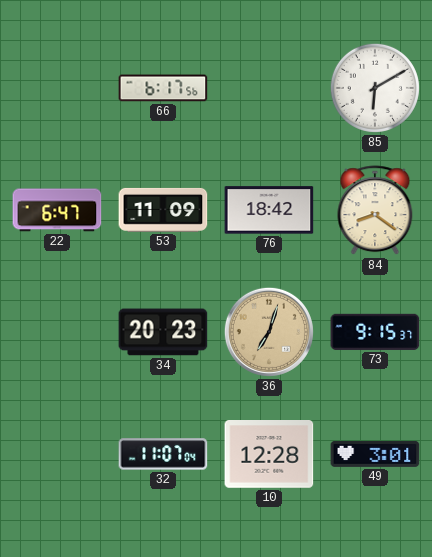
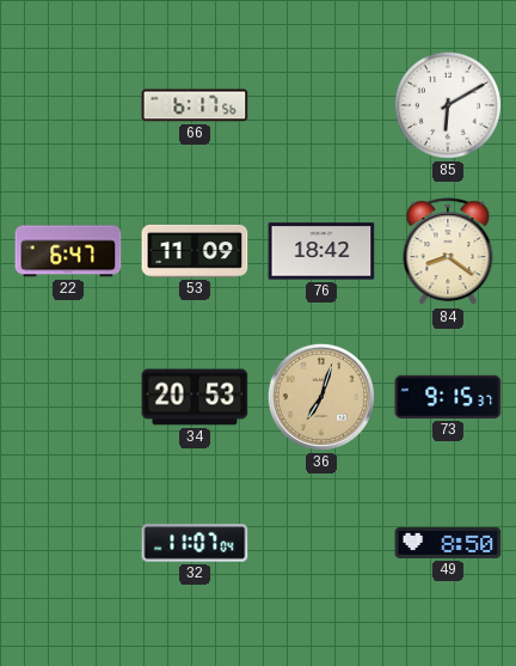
34: 20:23 -> 20:53
10: 12:28 -> none
49: 3:01 -> 8:50
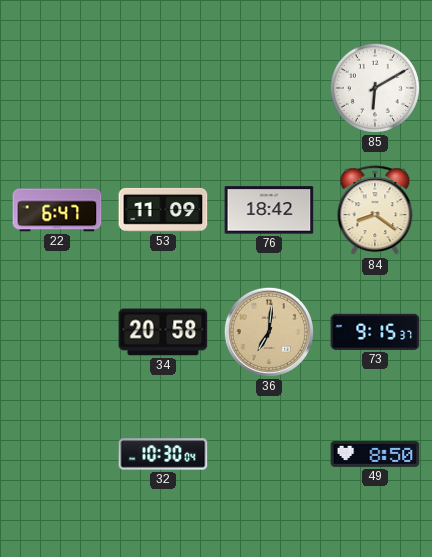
66: 6:17 -> none
34: 20:53 -> 20:58
36: 7:03 -> 7:01
32: 11:07 -> 10:30
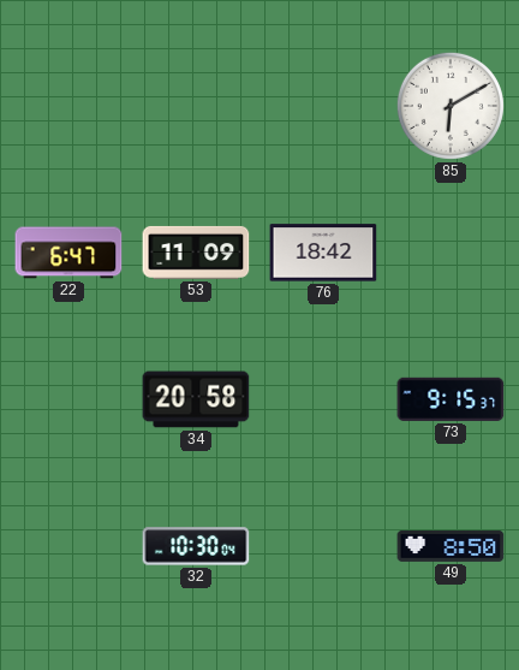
84: 8:21 -> none
36: 7:01 -> none
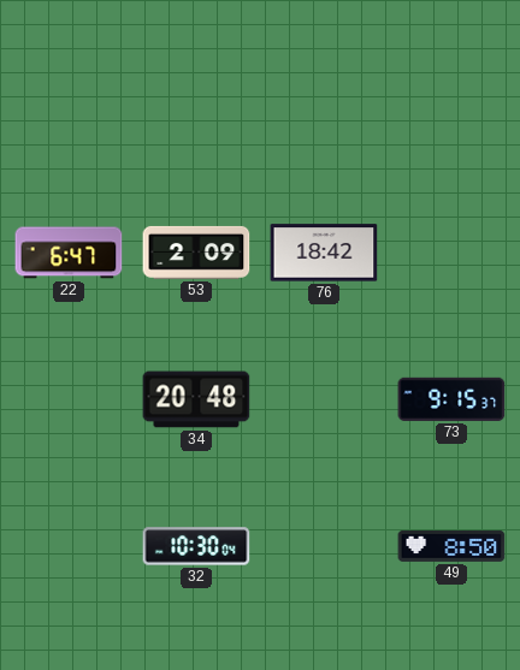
85: 6:10 -> none
53: 11:09 -> 2:09
34: 20:58 -> 20:48
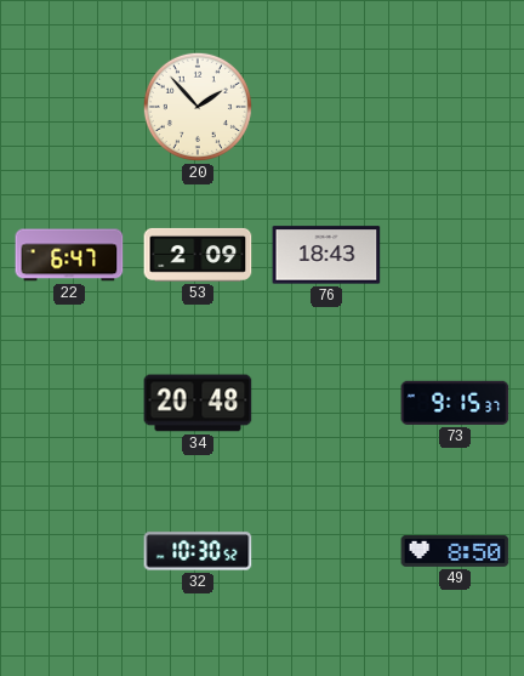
20: none -> 1:53
76: 18:42 -> 18:43
32: 10:30:04 -> 10:30:52
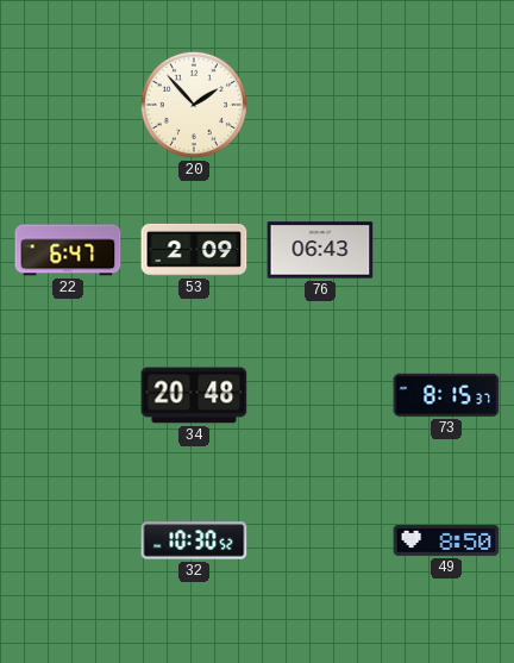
76: 18:43 -> 06:43
73: 9:15 -> 8:15
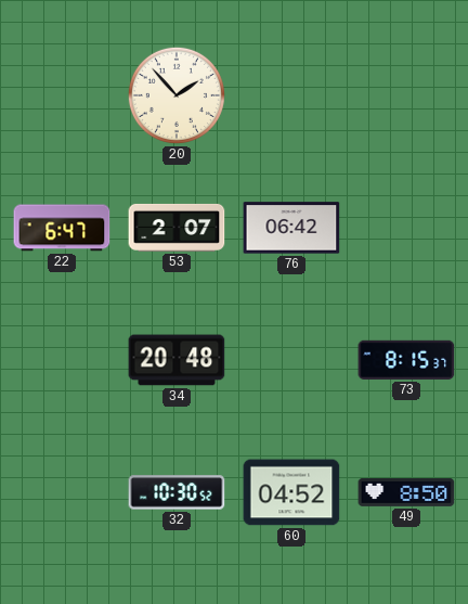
53: 2:09 -> 2:07
76: 06:43 -> 06:42
60: none -> 04:52
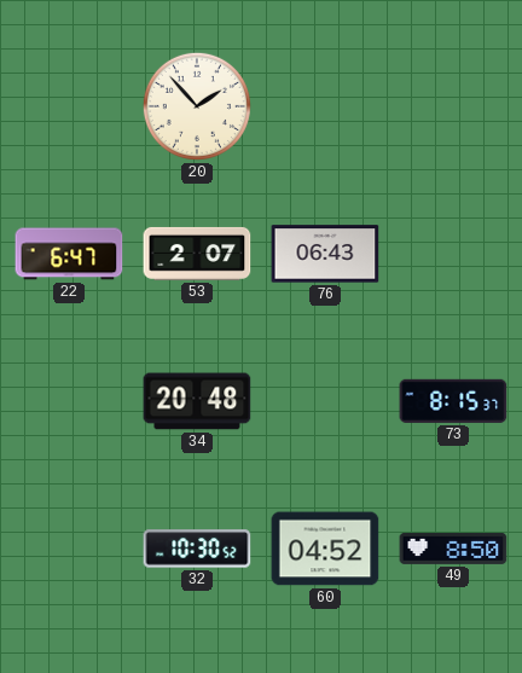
76: 06:42 -> 06:43
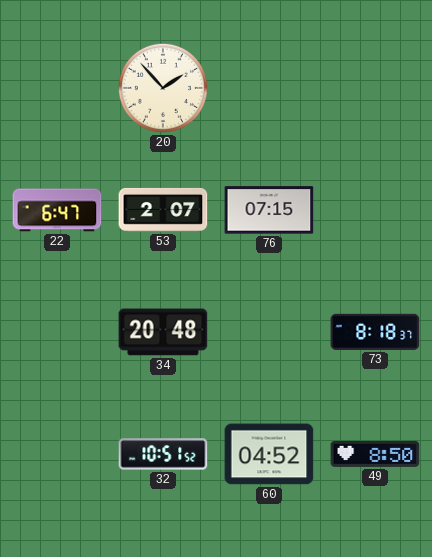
76: 06:43 -> 07:15
73: 8:15 -> 8:18
32: 10:30 -> 10:51
